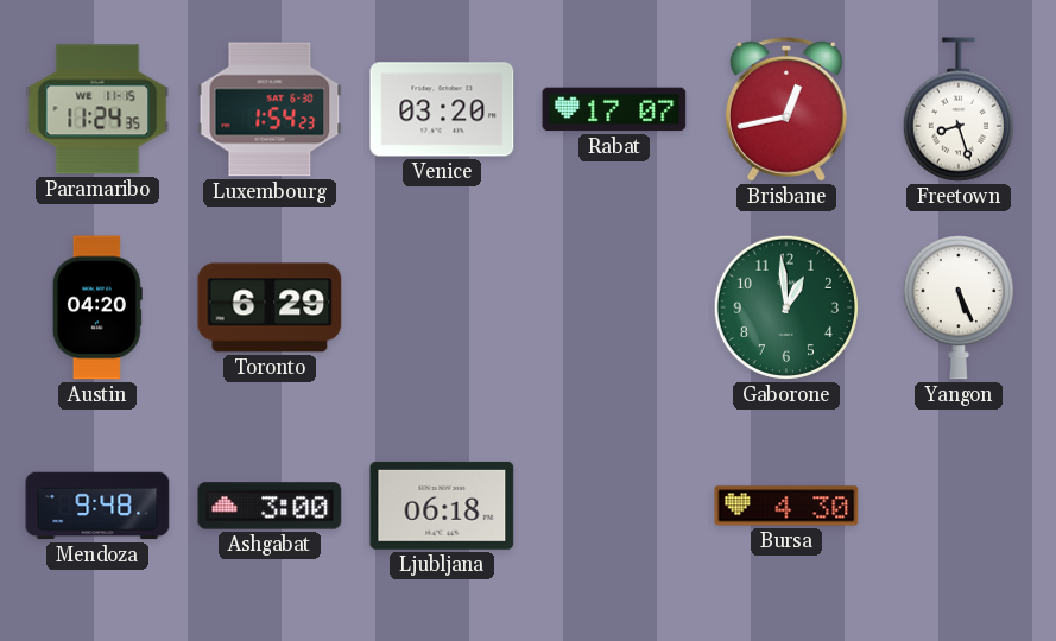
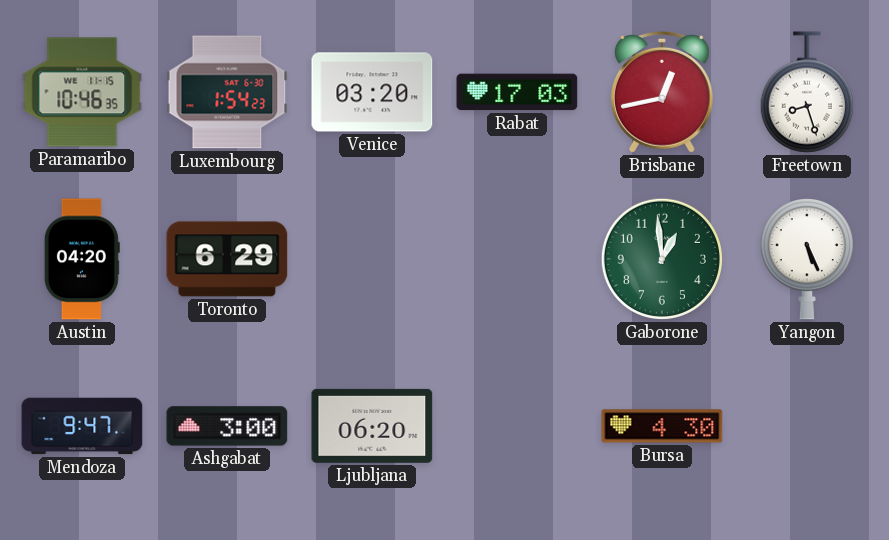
Paramaribo: 11:24 -> 10:46
Rabat: 17:07 -> 17:03
Mendoza: 9:48 -> 9:47
Ljubljana: 06:18 -> 06:20
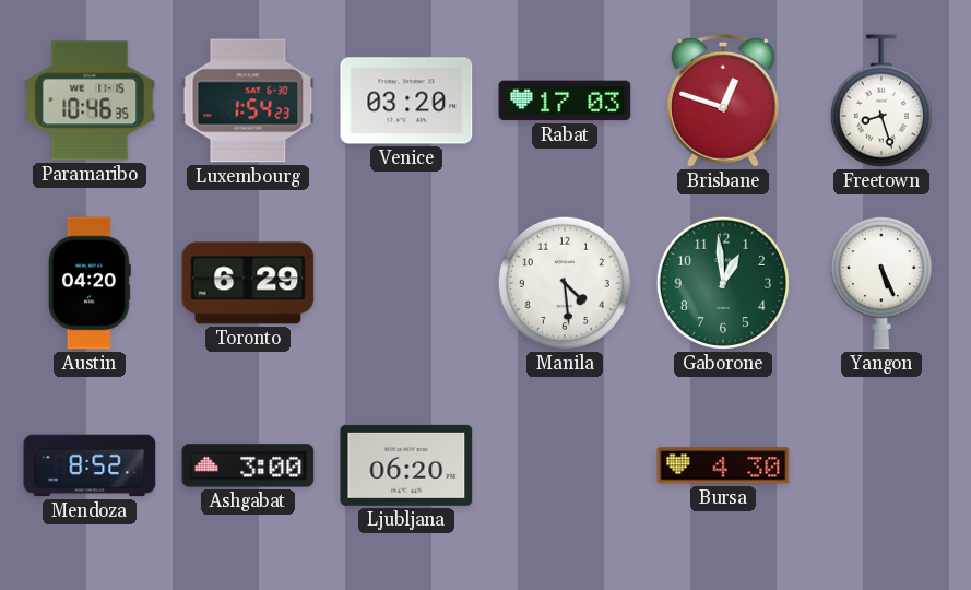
Brisbane: 12:43 -> 12:48
Manila: none -> 4:29
Mendoza: 9:47 -> 8:52
